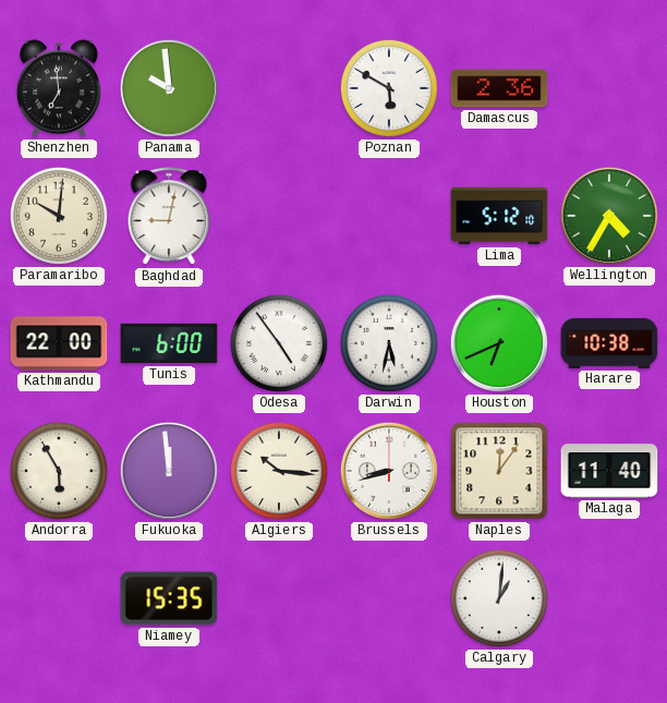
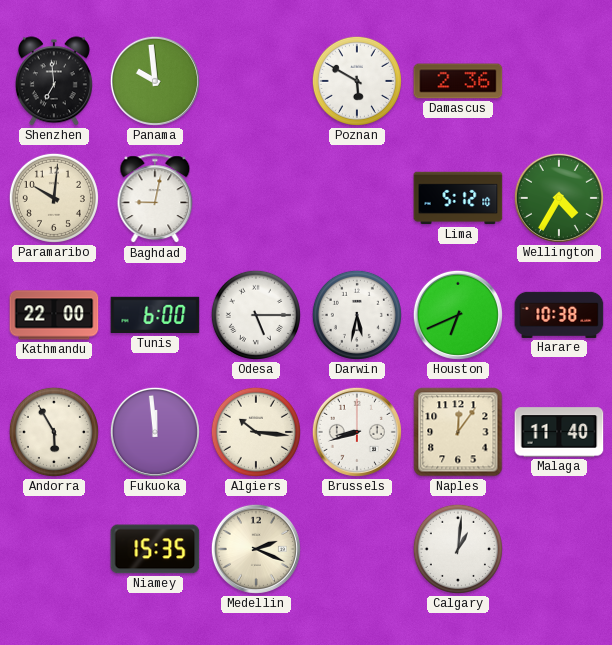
Odesa: 4:54 -> 5:15
Medellin: none -> 2:19
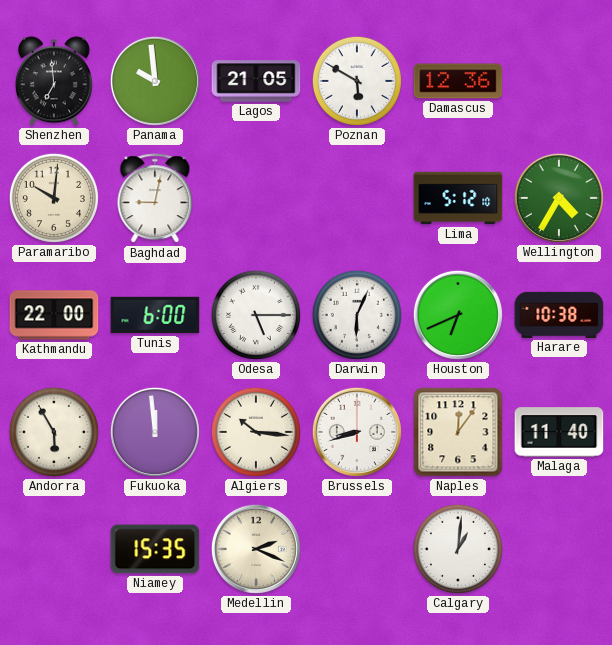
Lagos: none -> 21:05
Damascus: 2:36 -> 12:36
Darwin: 5:32 -> 6:04
